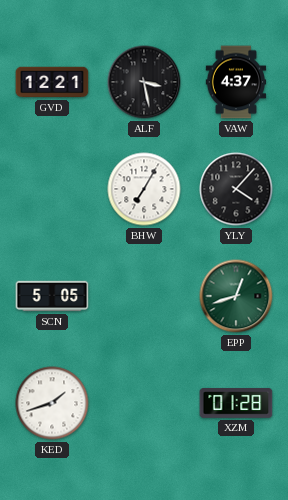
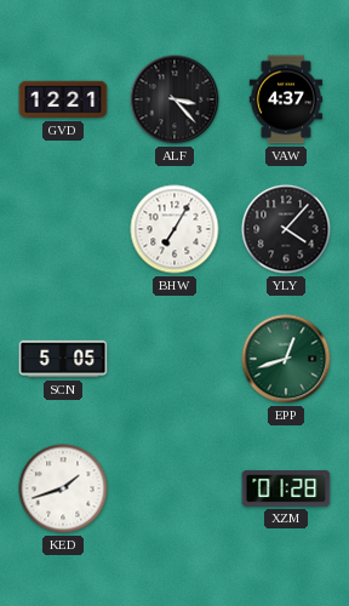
ALF: 3:28 -> 3:23
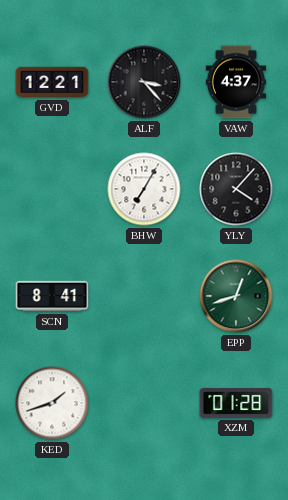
SCN: 5:05 -> 8:41
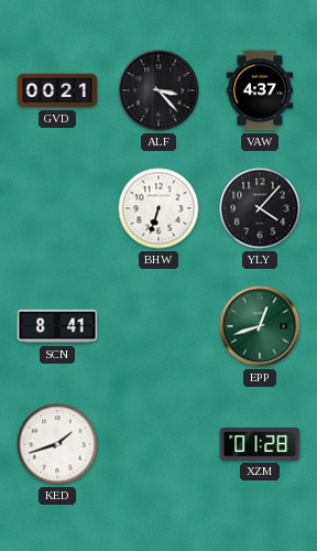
GVD: 12:21 -> 00:21
BHW: 7:05 -> 6:33
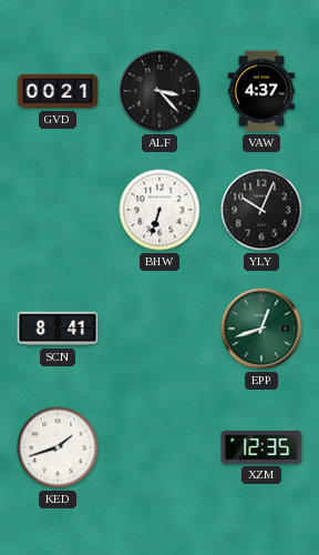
YLY: 4:07 -> 10:04
XZM: 01:28 -> 12:35
